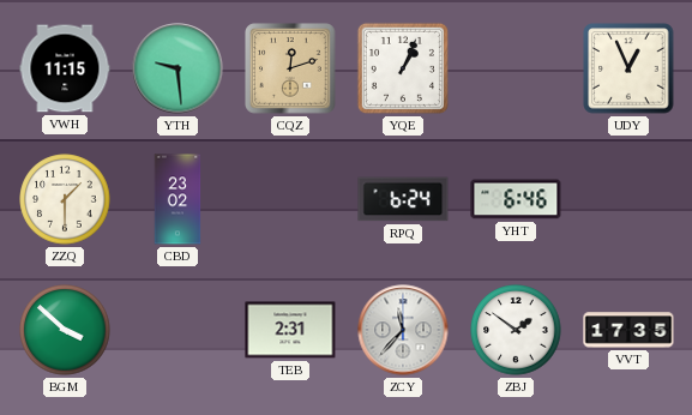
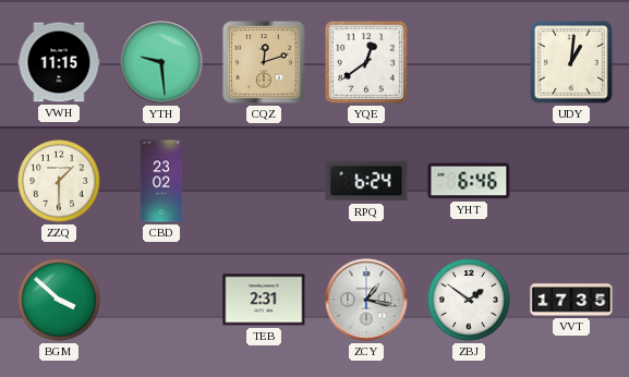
YQE: 1:04 -> 12:39
UDY: 12:56 -> 1:01
ZCY: 11:37 -> 1:17
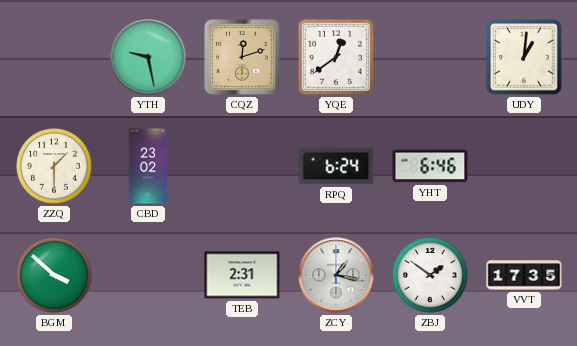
VWH: 11:15 -> none
YTH: 9:29 -> 9:28
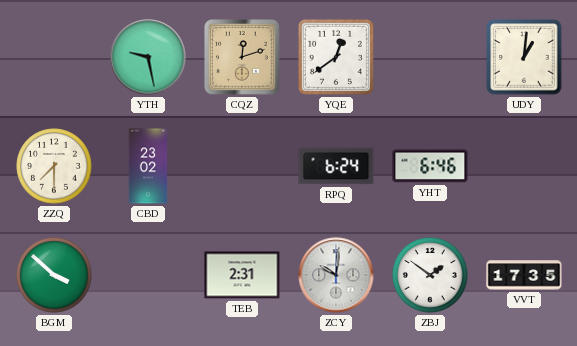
ZZQ: 1:30 -> 7:30
ZCY: 1:17 -> 10:01
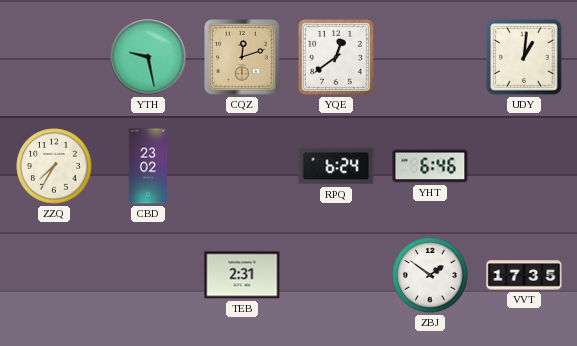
ZZQ: 7:30 -> 7:35
BGM: 3:52 -> none
ZCY: 10:01 -> none
